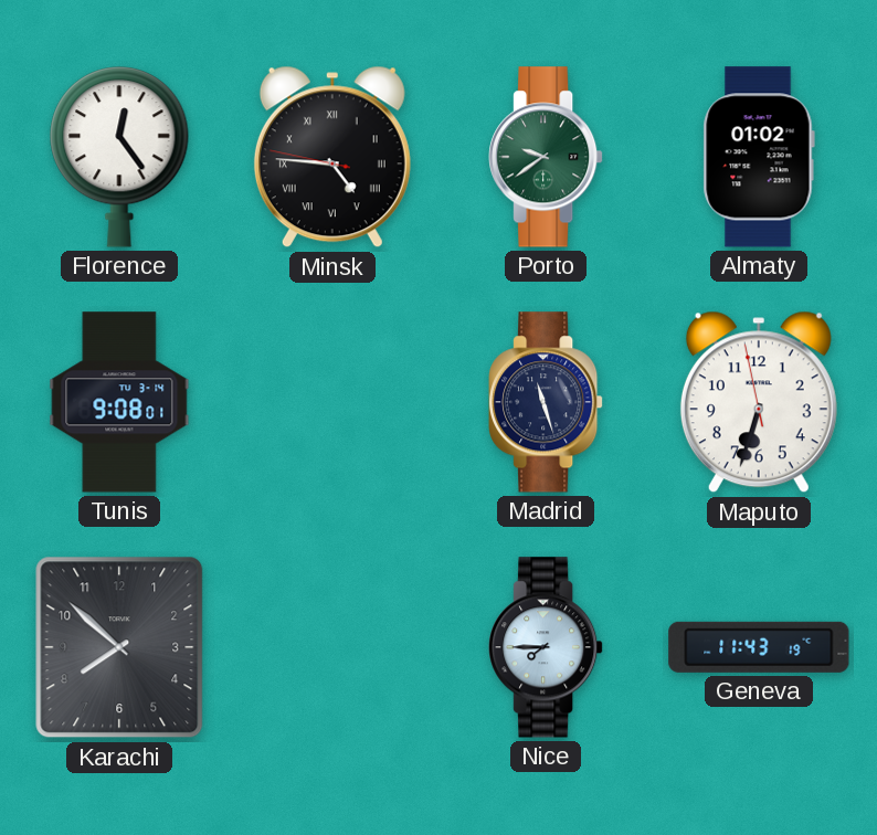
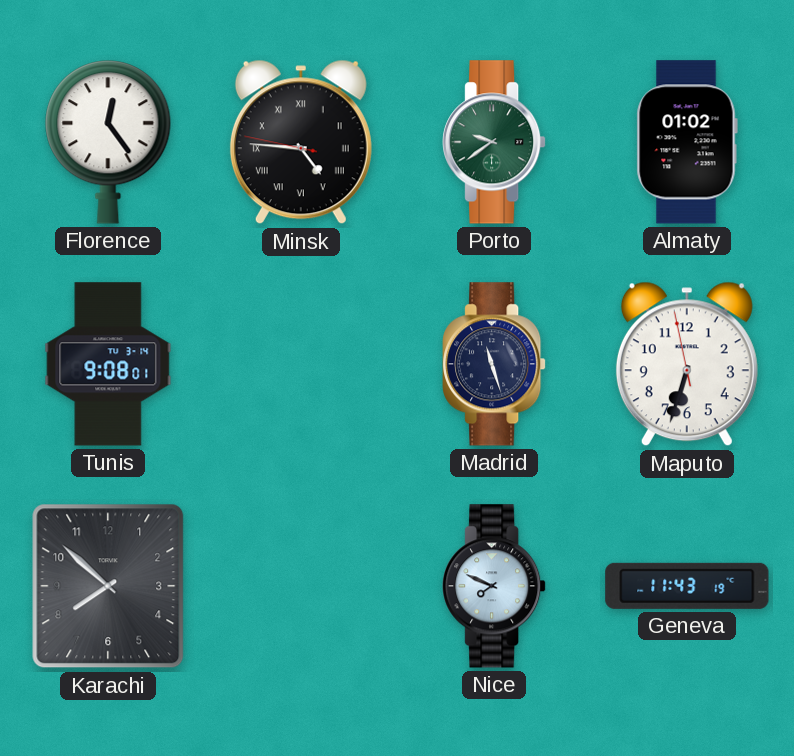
Nice: 7:45 -> 7:49
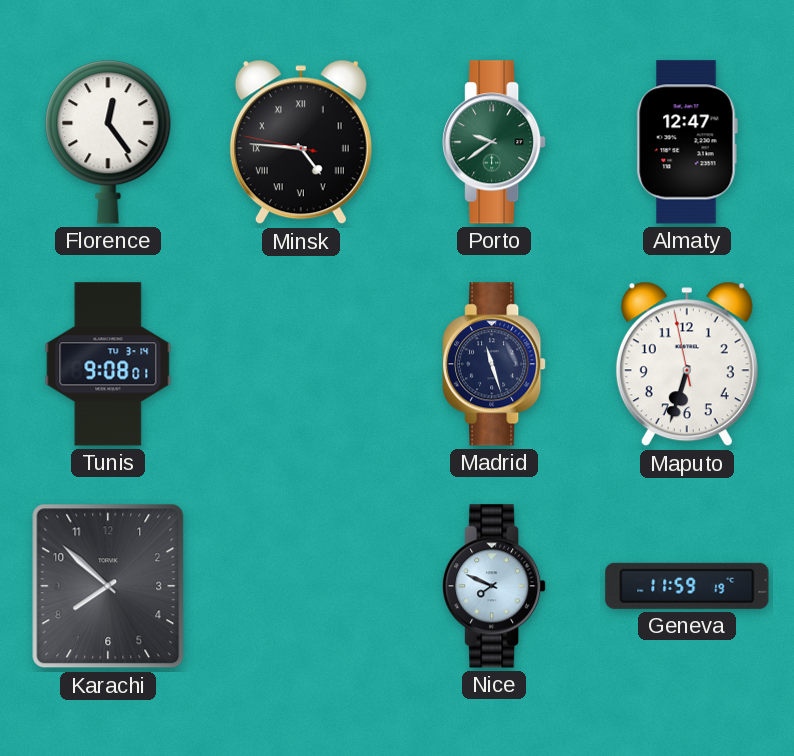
Almaty: 01:02 -> 12:47
Geneva: 11:43 -> 11:59
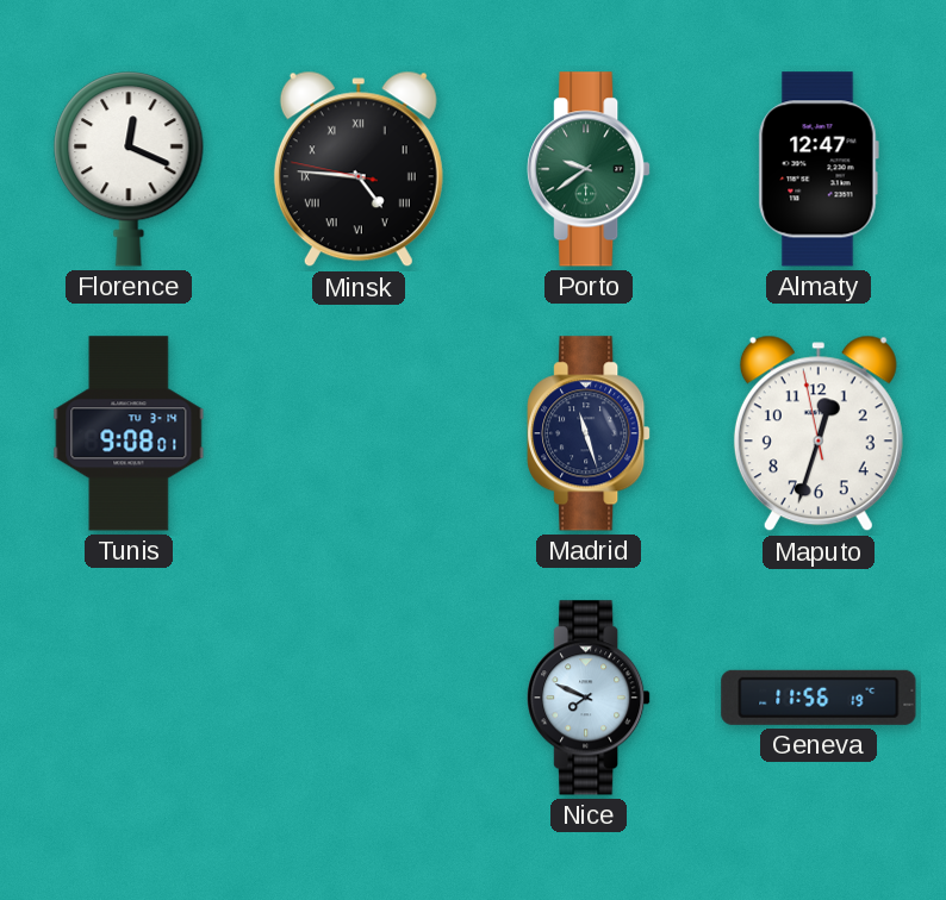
Florence: 12:24 -> 12:19
Maputo: 6:32 -> 12:32
Karachi: 7:52 -> none
Geneva: 11:59 -> 11:56
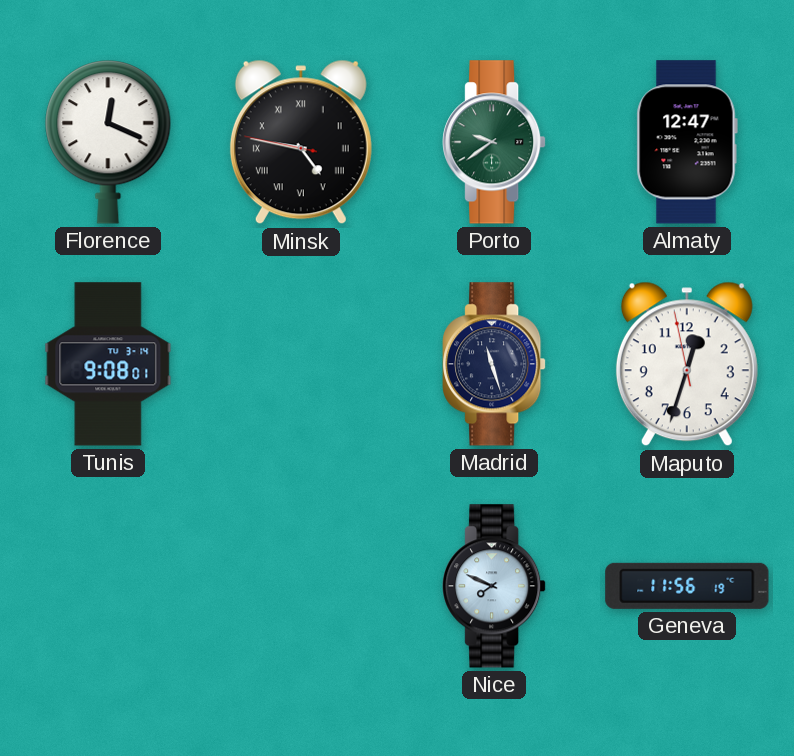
Minsk: 4:45 -> 4:46
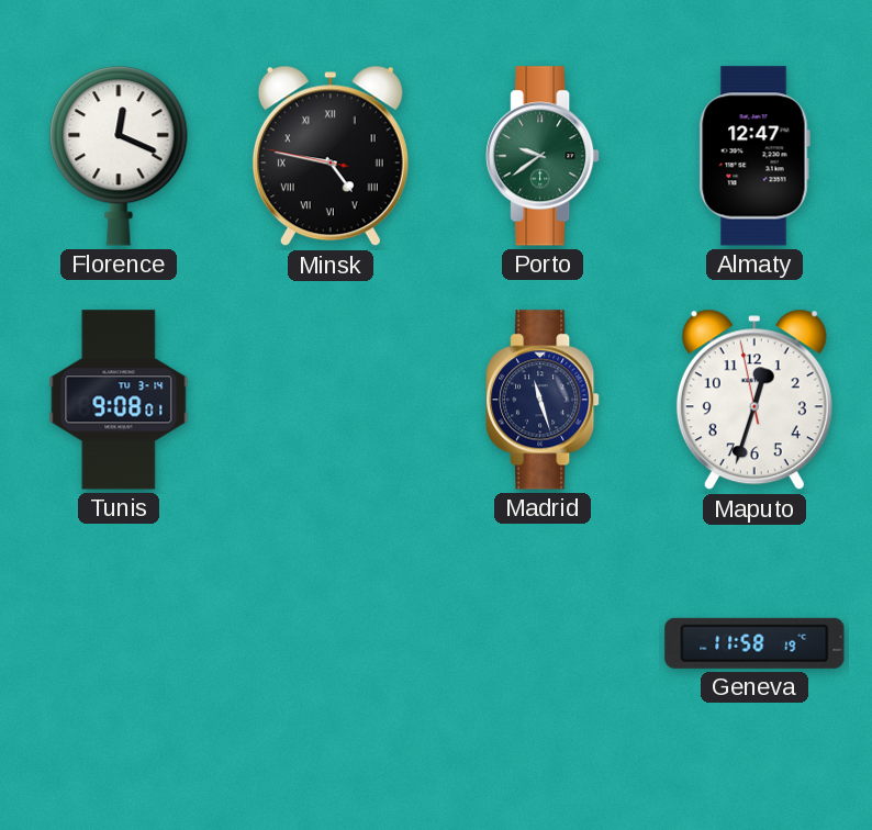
Nice: 7:49 -> none
Geneva: 11:56 -> 11:58
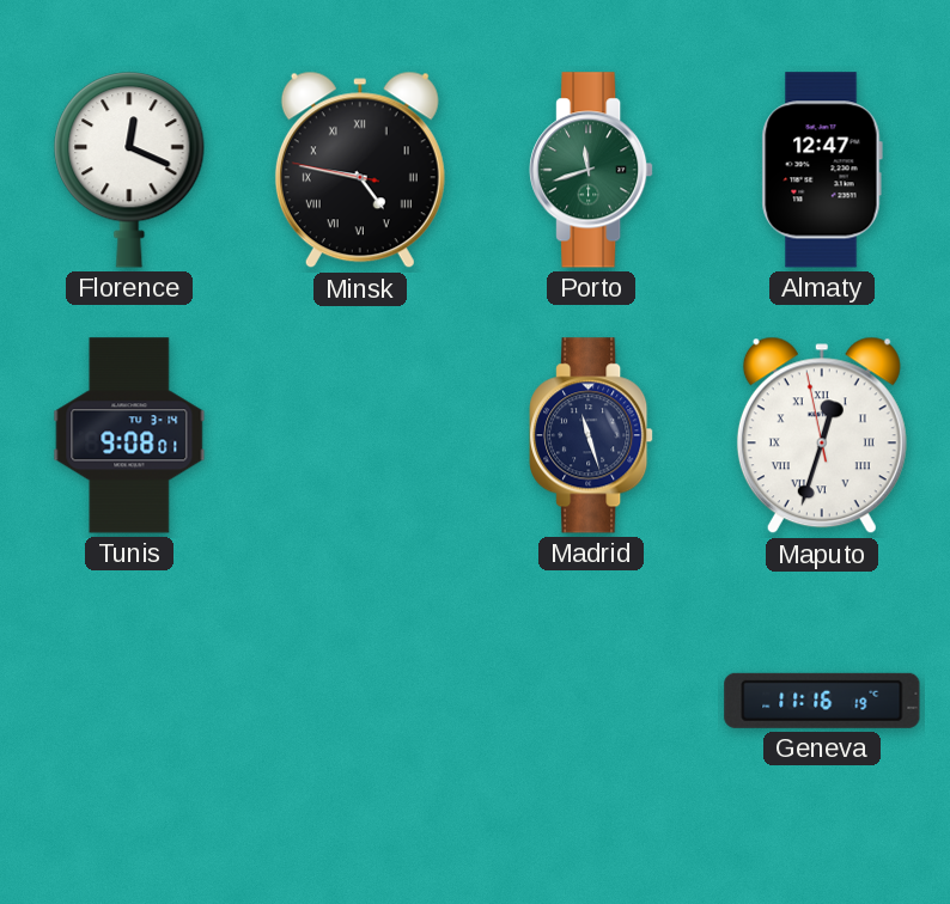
Porto: 9:39 -> 11:42
Maputo numerals: Arabic -> Roman
Geneva: 11:58 -> 11:16
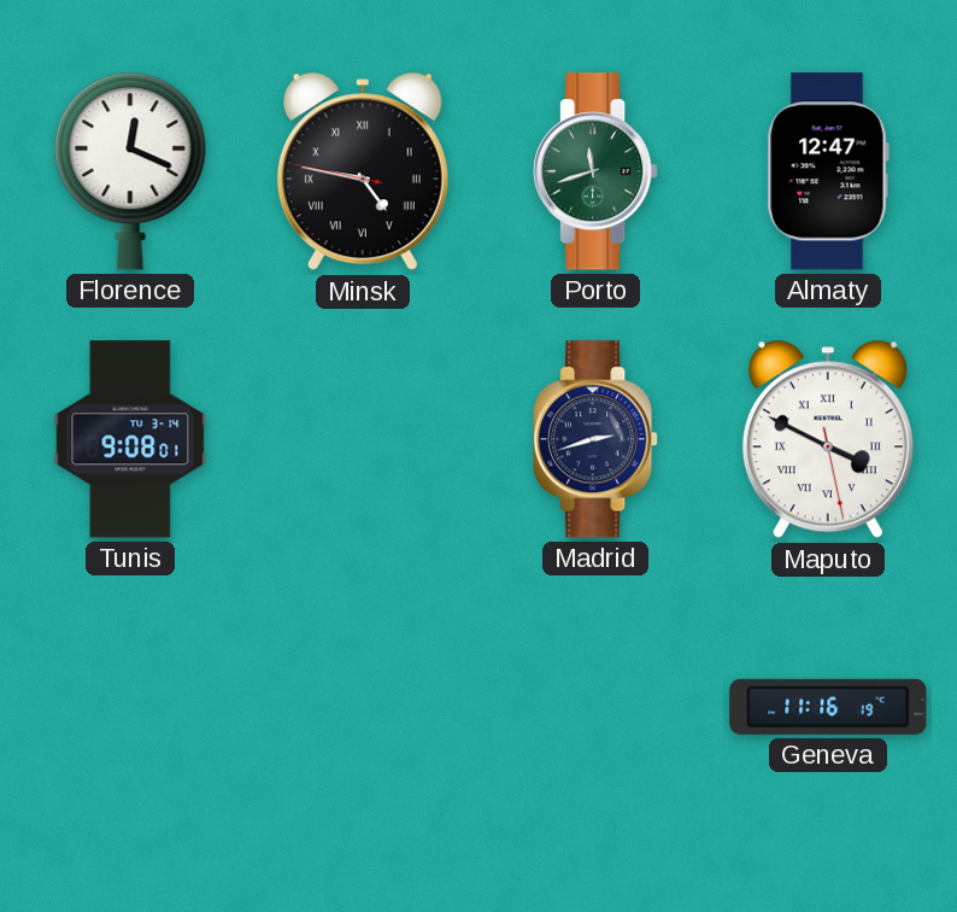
Madrid: 11:27 -> 2:42
Maputo: 12:32 -> 3:49
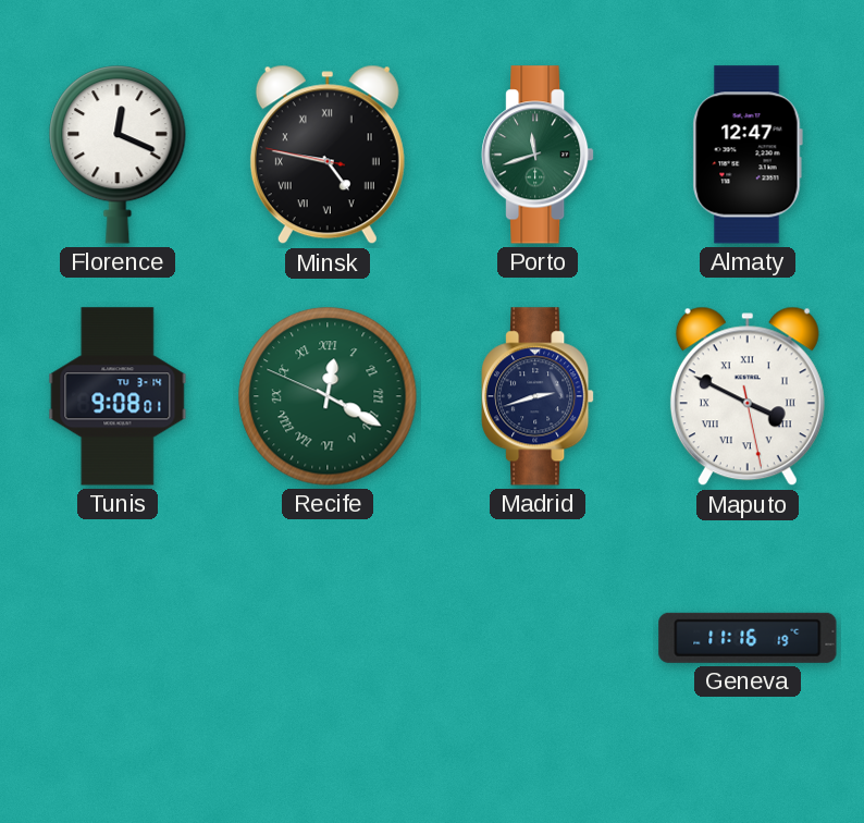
Recife: none -> 12:19
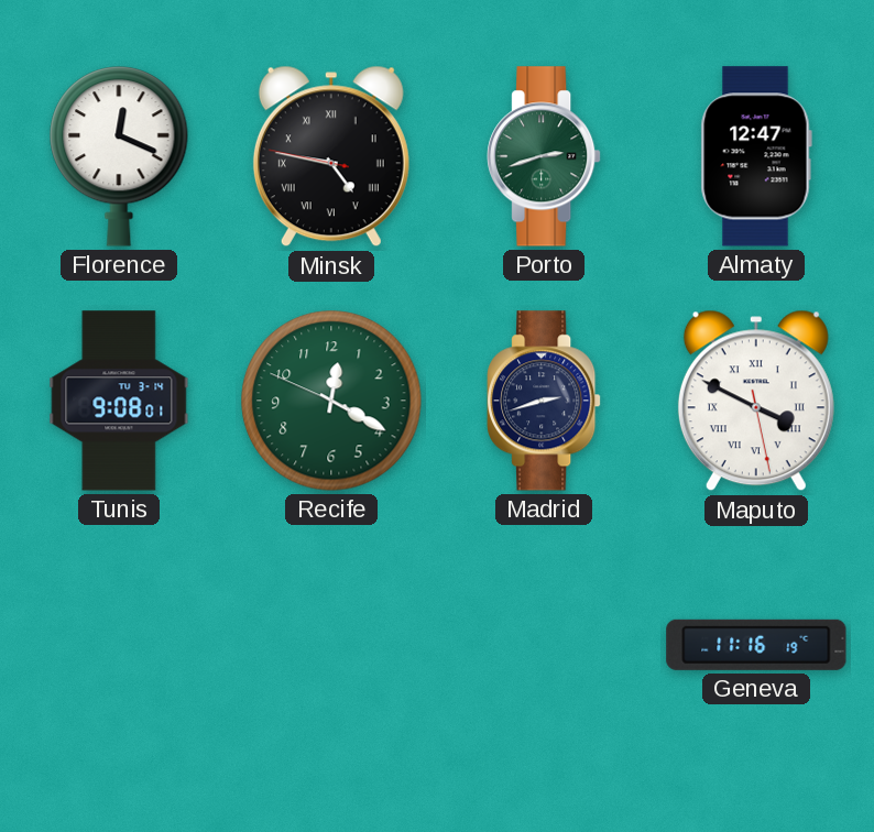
Porto: 11:42 -> 2:42
Recife numerals: Roman -> Arabic
